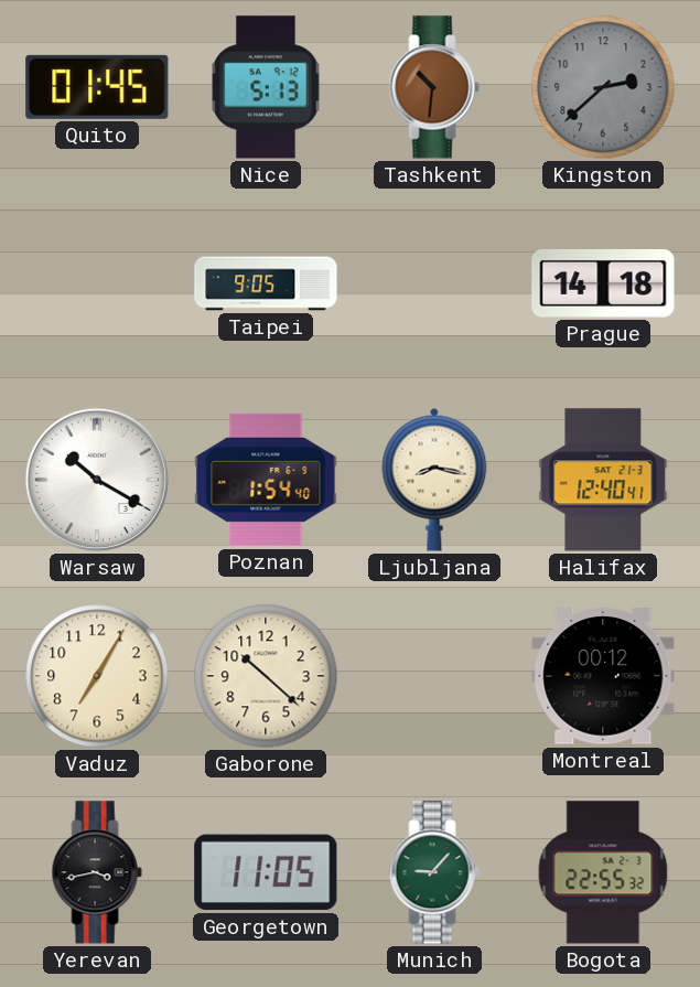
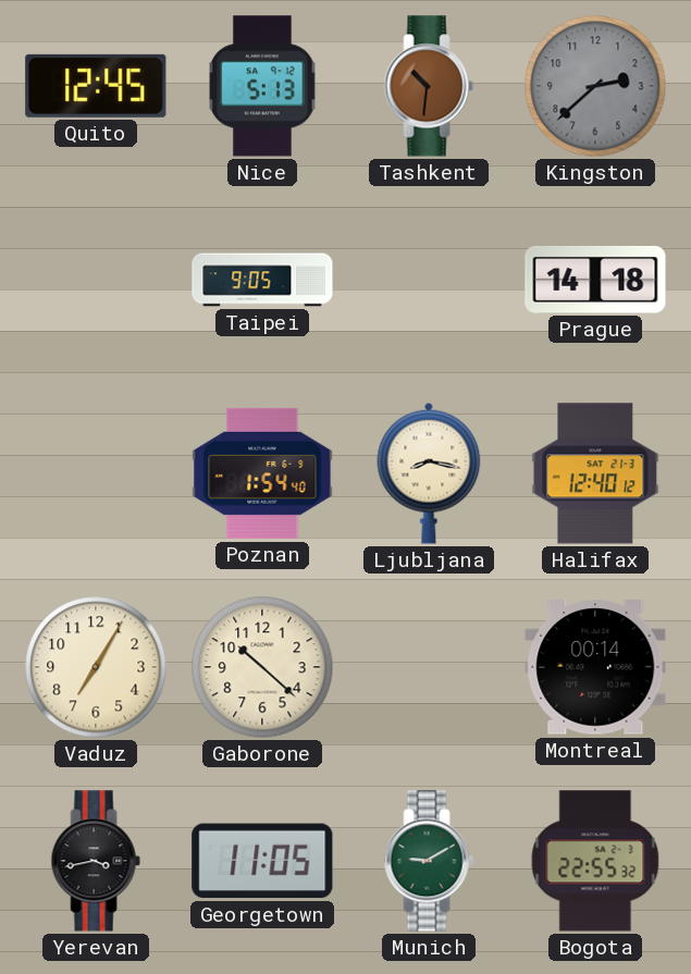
Quito: 01:45 -> 12:45
Warsaw: 10:20 -> none
Halifax: 12:40:41 -> 12:40:12
Montreal: 00:12 -> 00:14
Munich: 9:07 -> 9:10
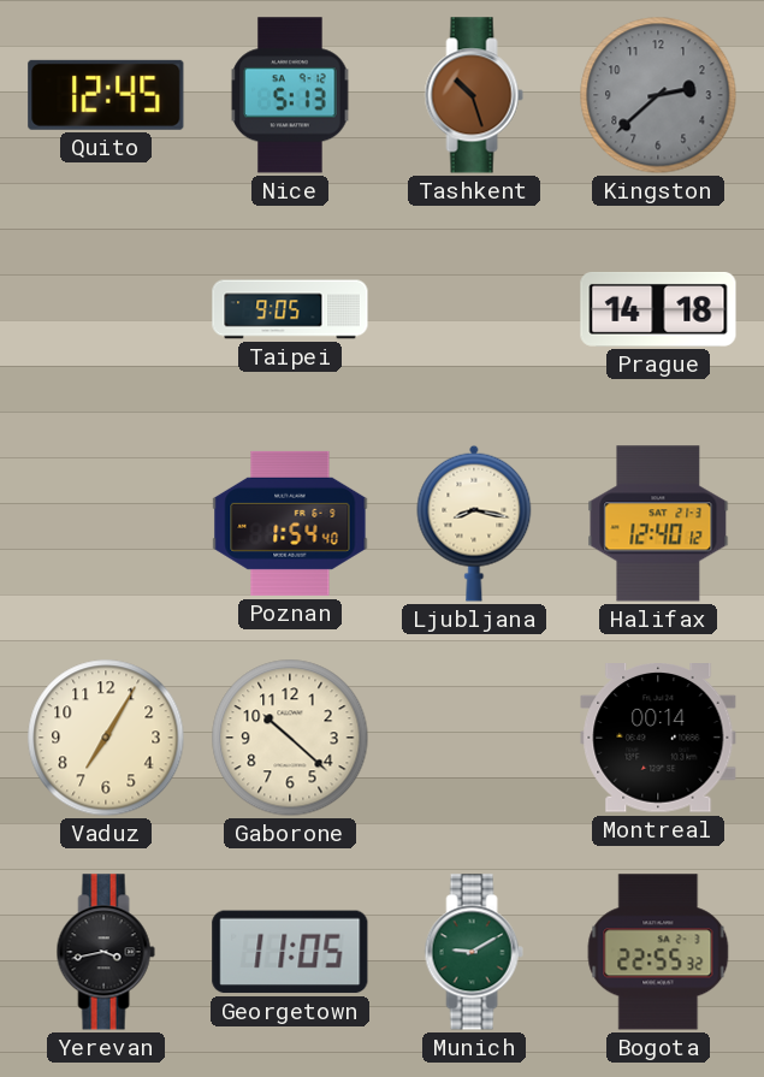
Tashkent: 10:31 -> 10:27
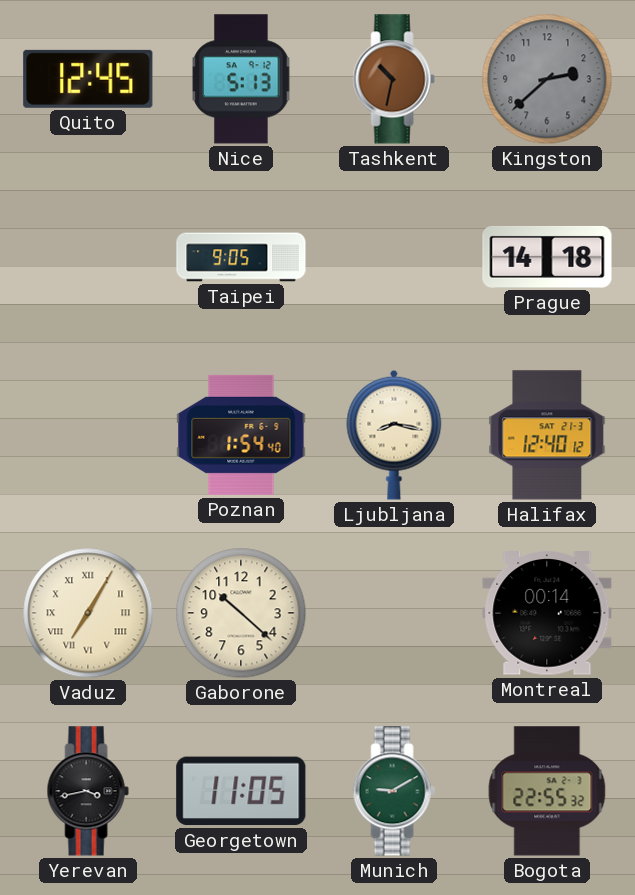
Tashkent: 10:27 -> 10:32
Vaduz numerals: Arabic -> Roman
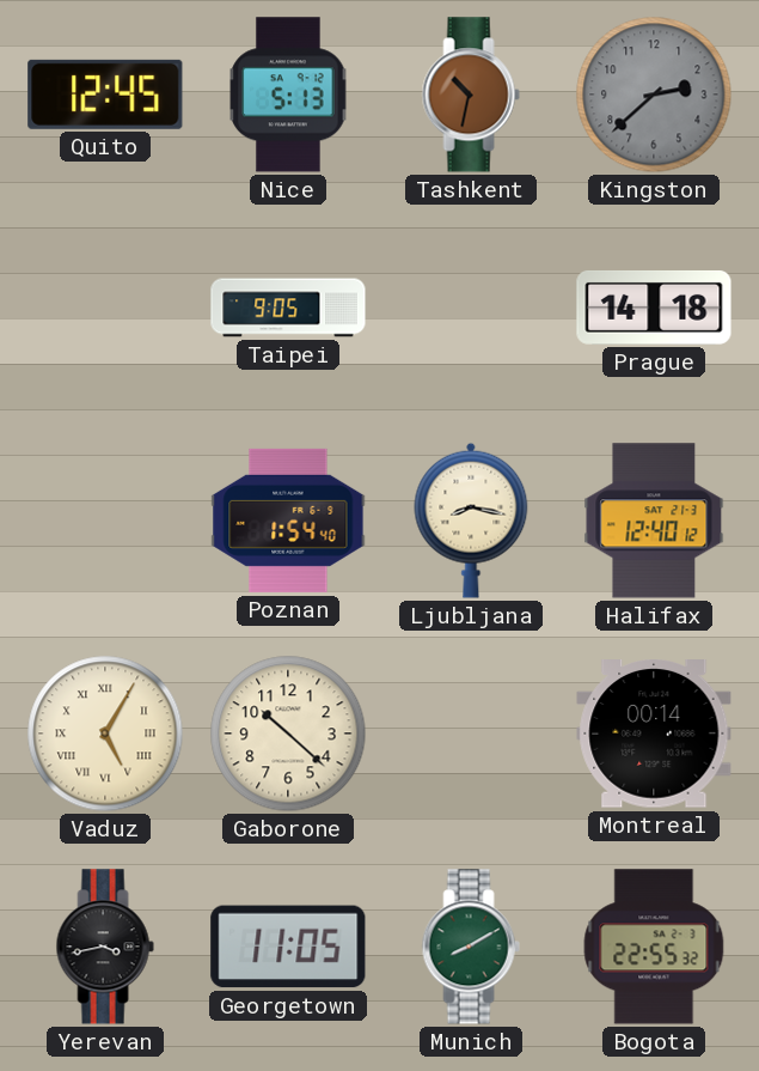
Vaduz: 7:05 -> 5:05
Munich: 9:10 -> 8:10
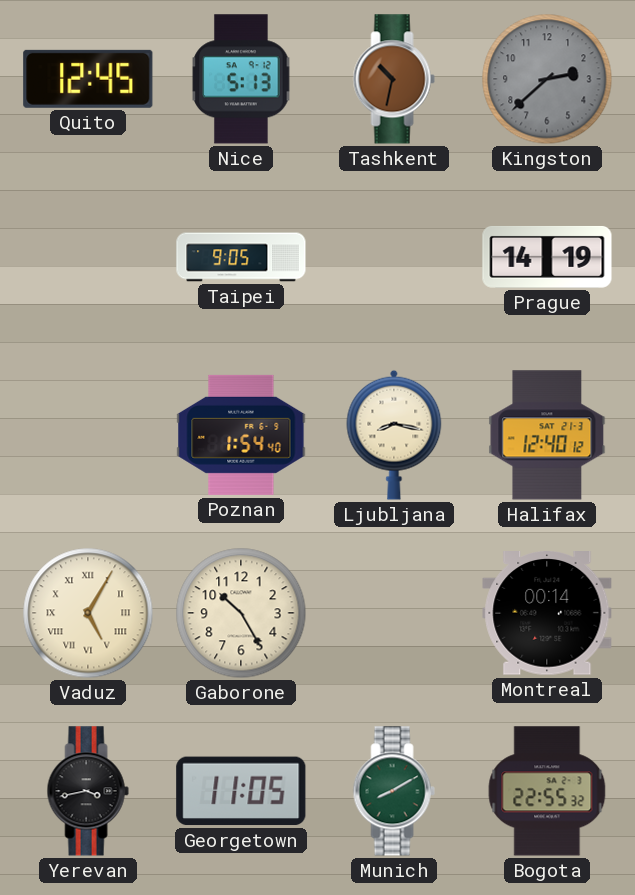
Prague: 14:18 -> 14:19
Gaborone: 10:22 -> 10:25
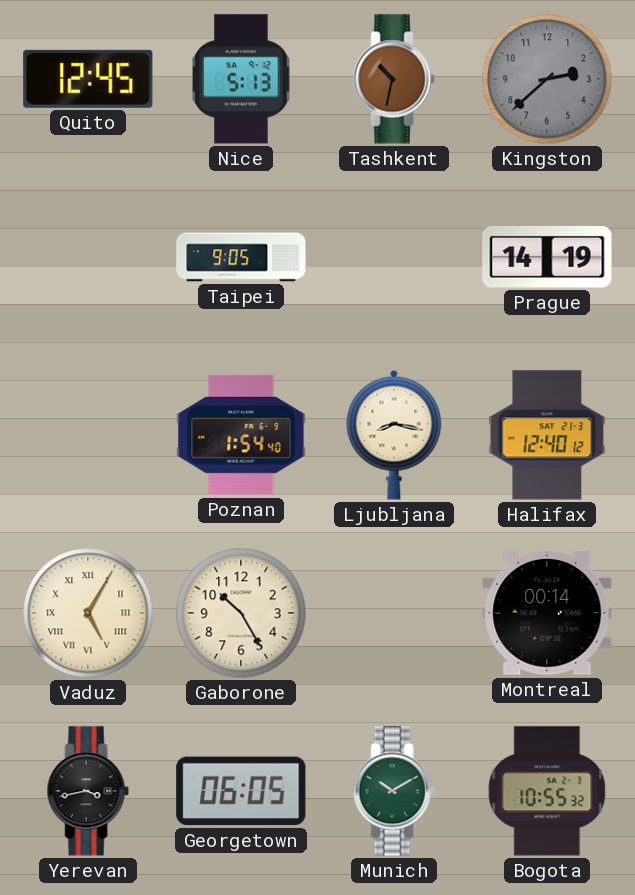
Georgetown: 11:05 -> 06:05
Munich: 8:10 -> 10:10
Bogota: 22:55 -> 10:55
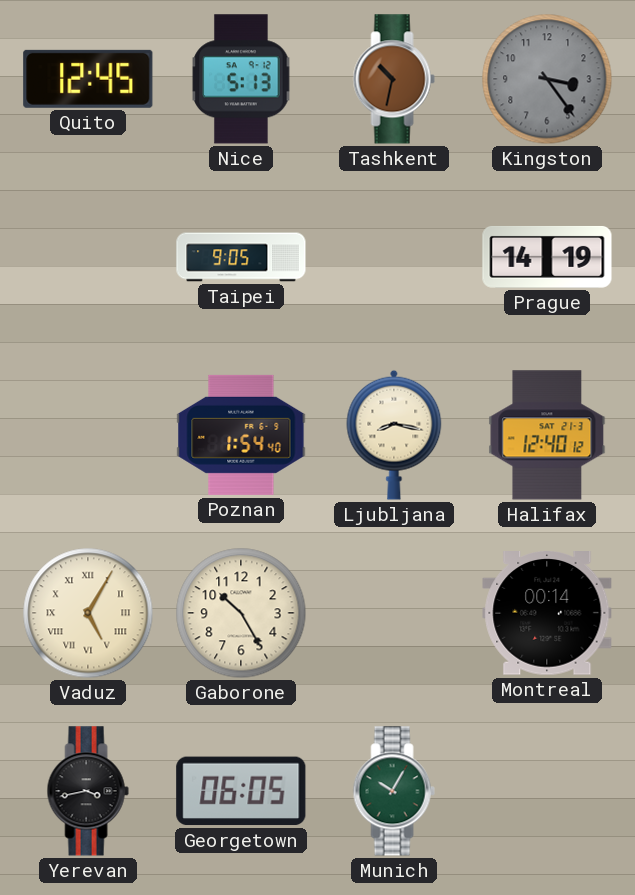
Kingston: 2:38 -> 3:24
Munich: 10:10 -> 10:05
Bogota: 10:55 -> none
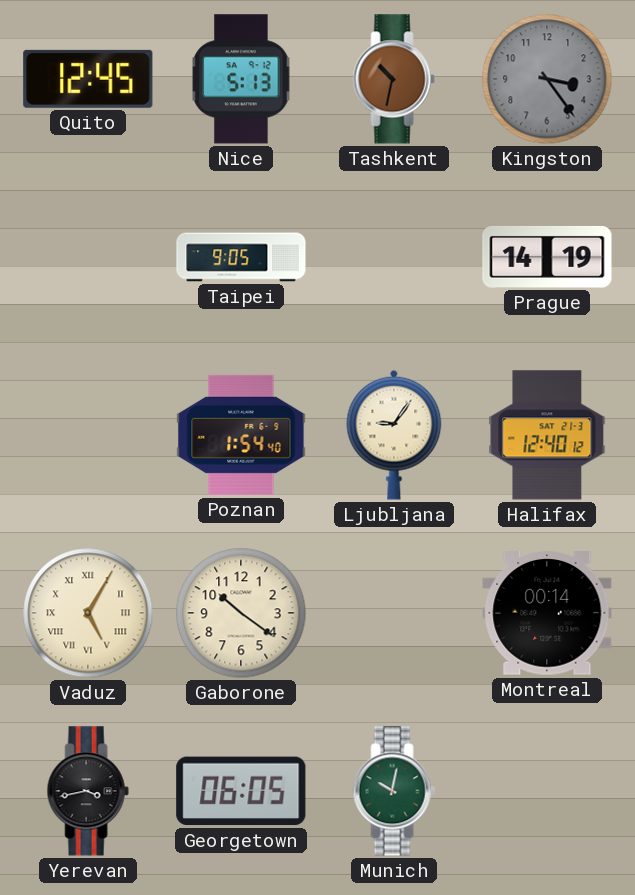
Ljubljana: 8:17 -> 9:06
Gaborone: 10:25 -> 10:21
Munich: 10:05 -> 10:02
